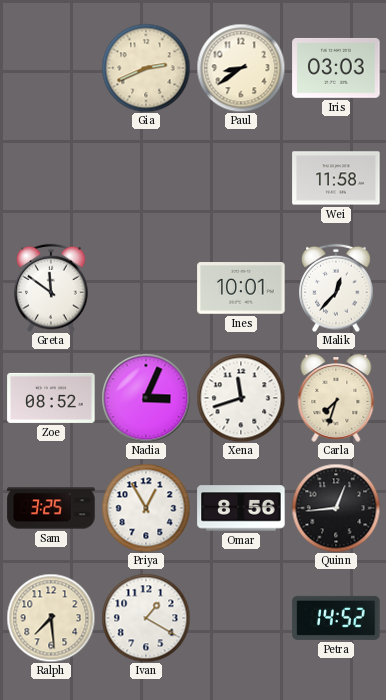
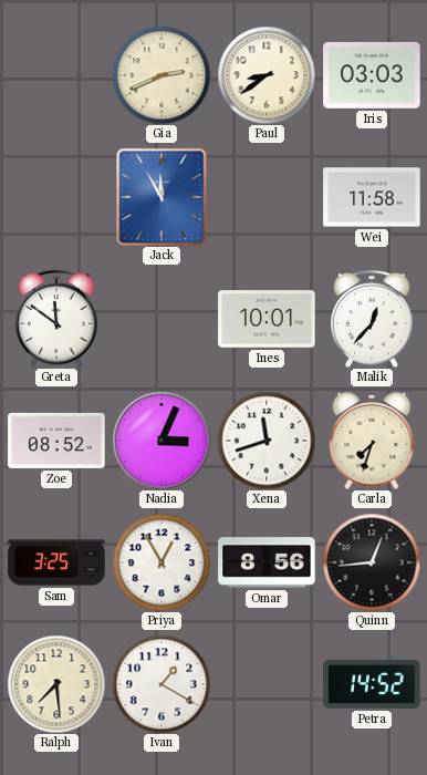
Jack: none -> 11:55
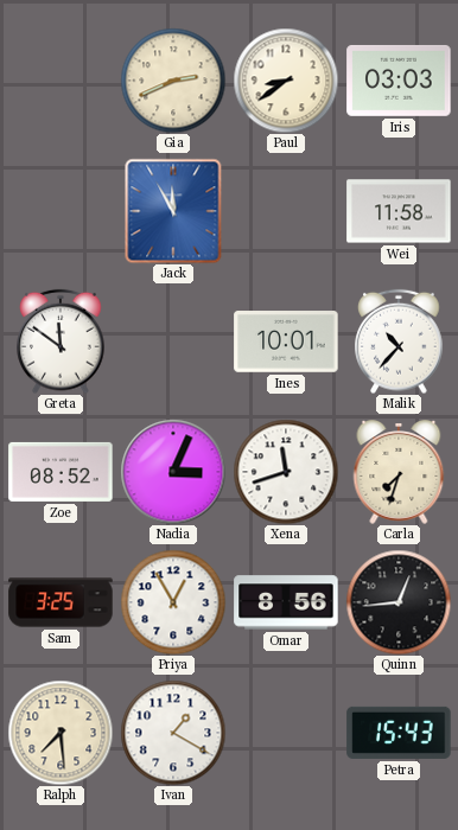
Malik: 12:37 -> 10:37
Petra: 14:52 -> 15:43
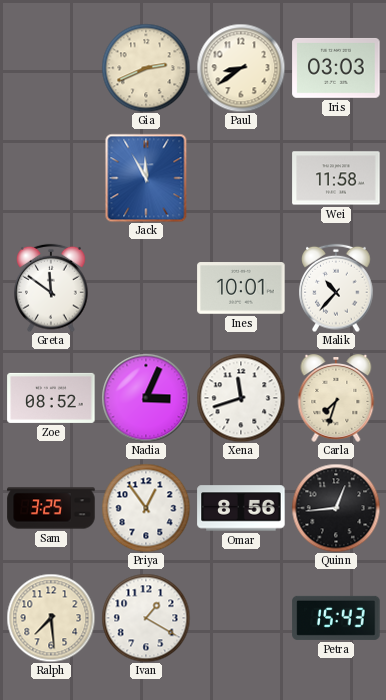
Priya: 12:55 -> 12:54
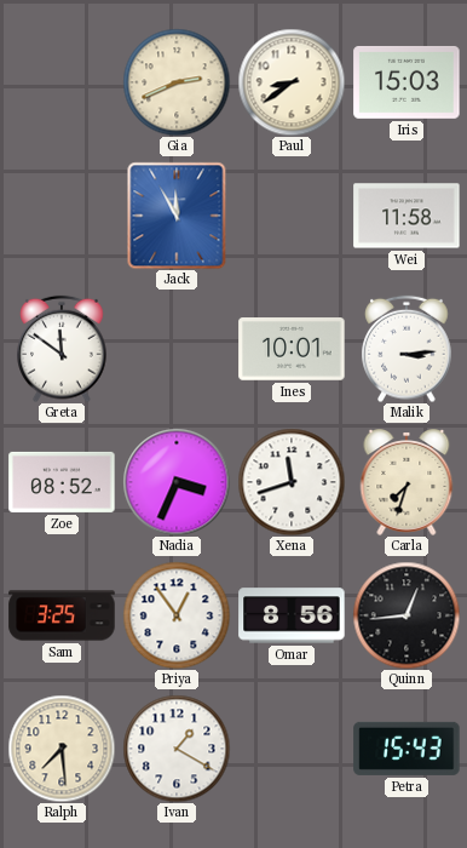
Iris: 03:03 -> 15:03
Malik: 10:37 -> 3:14
Nadia: 3:04 -> 3:34
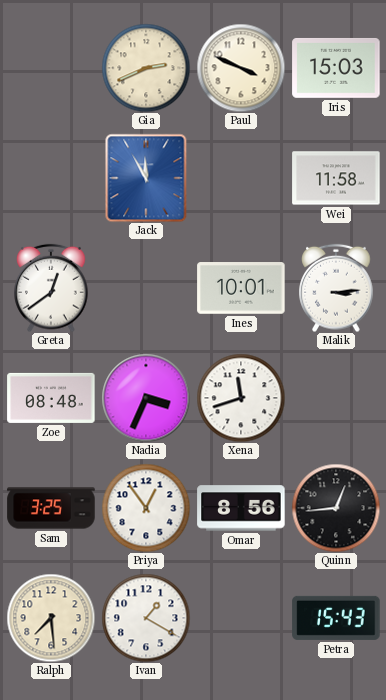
Paul: 8:39 -> 3:49
Greta: 11:51 -> 12:39
Zoe: 08:52 -> 08:48
Carla: 7:33 -> none
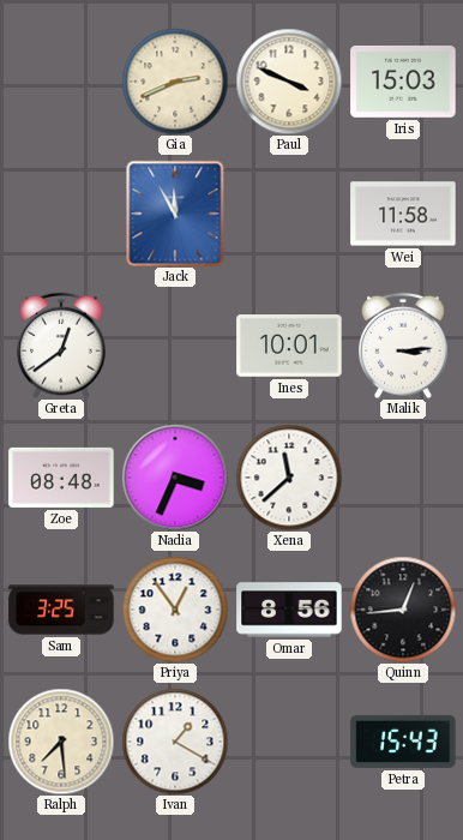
Xena: 11:42 -> 11:38
